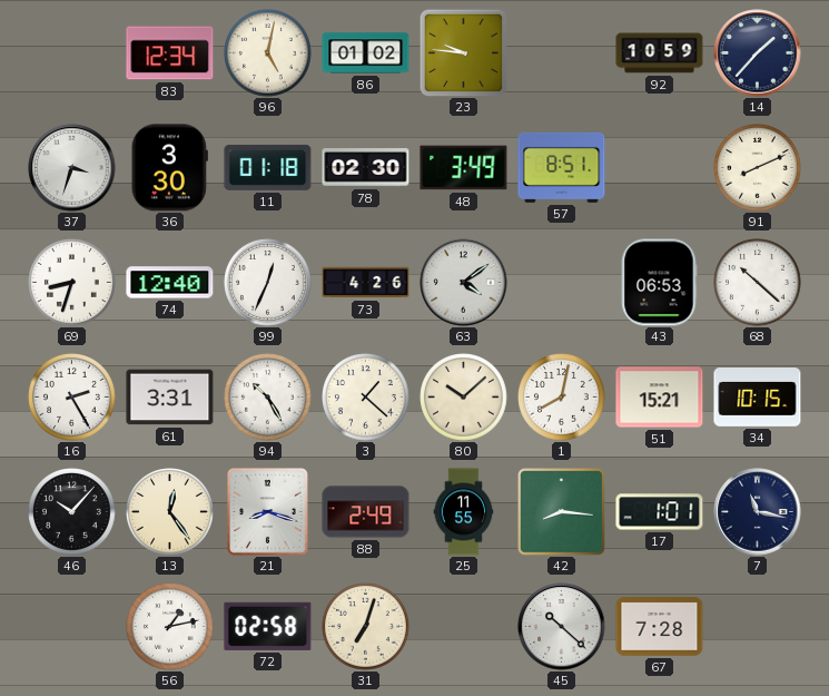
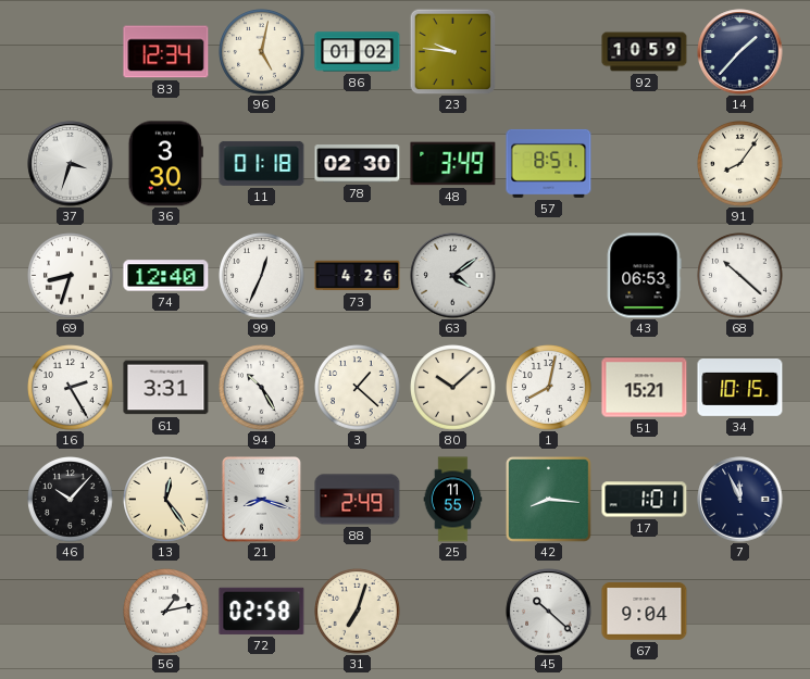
91: 8:11 -> 8:06
7: 11:17 -> 11:56
67: 7:28 -> 9:04
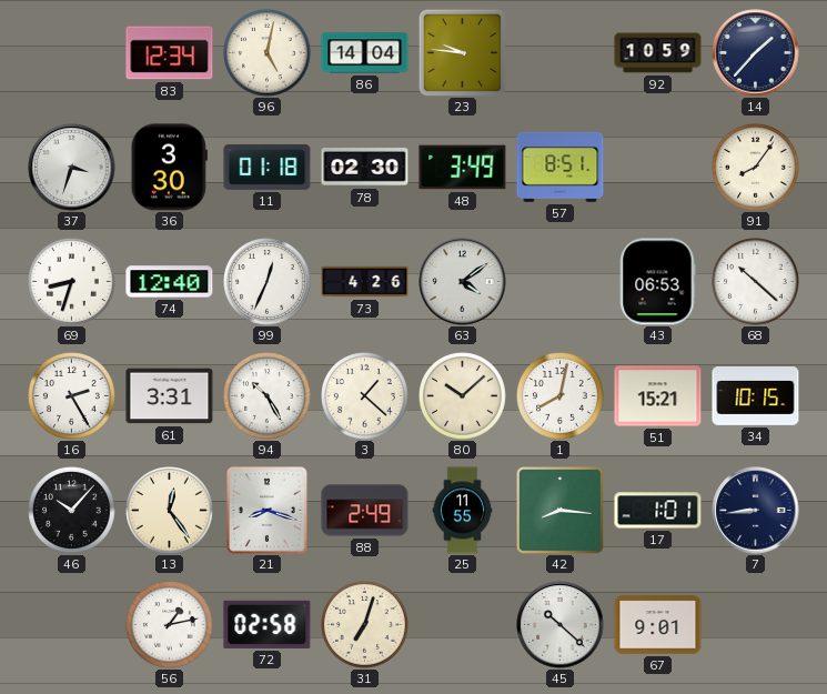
86: 01:02 -> 14:04
7: 11:56 -> 8:44
67: 9:04 -> 9:01
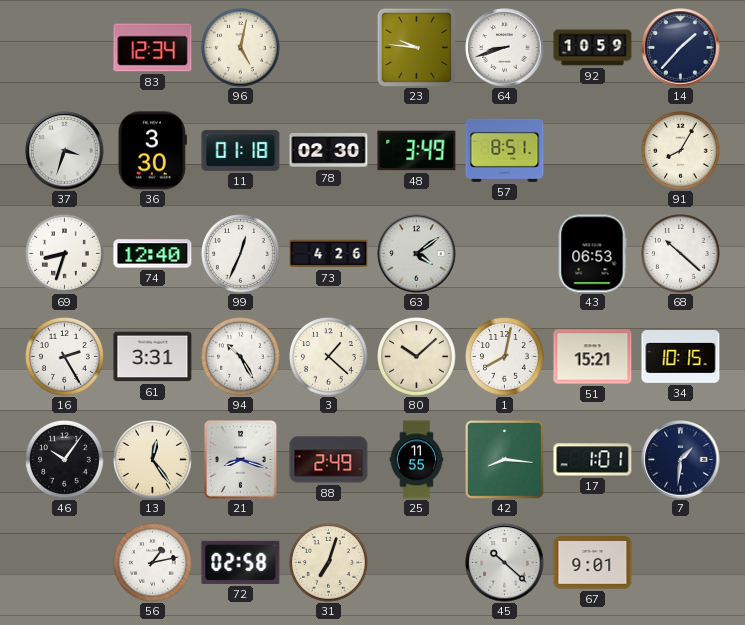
86: 14:04 -> none
64: none -> 8:42
91: 8:06 -> 8:05
46: 10:07 -> 10:06
7: 8:44 -> 1:31
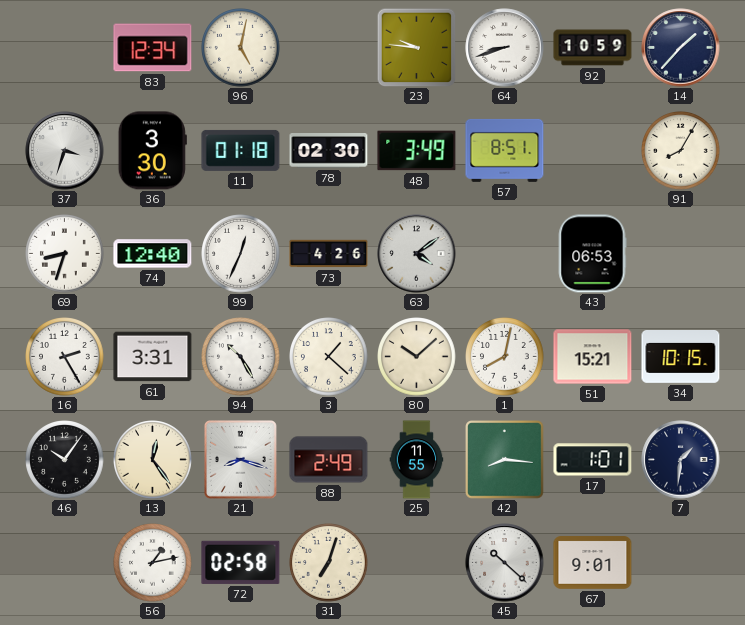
68: 10:22 -> none
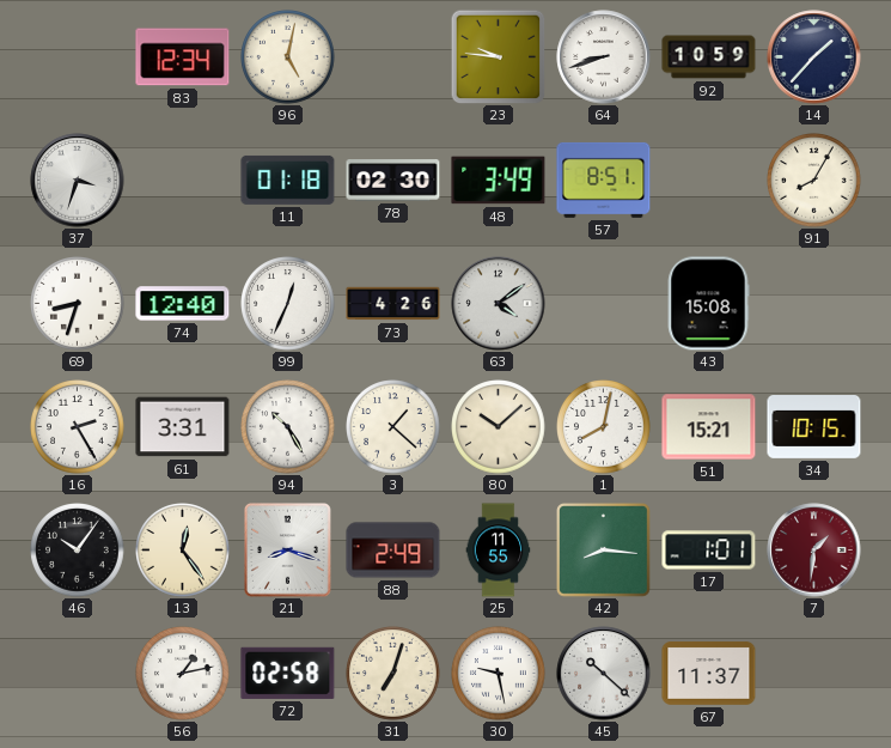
36: 3:30 -> none
43: 06:53 -> 15:08
7 dial: navy -> burgundy
30: none -> 9:28
67: 9:01 -> 11:37
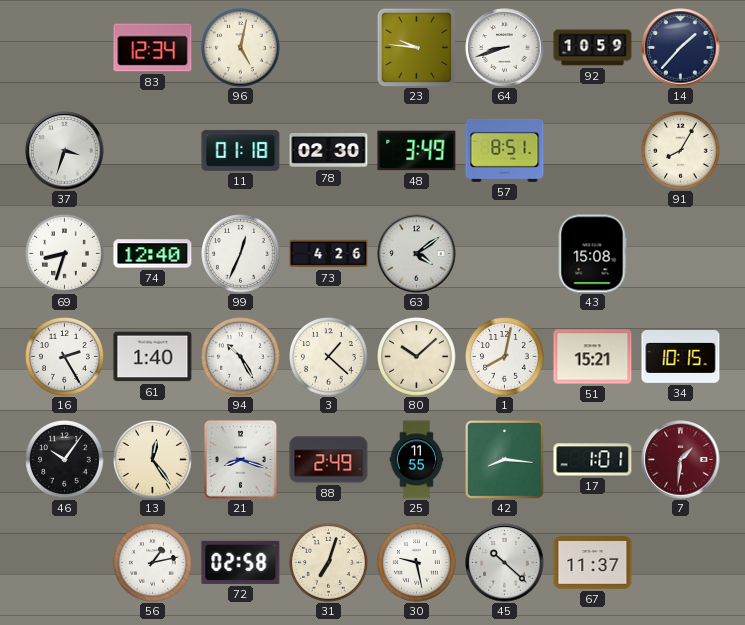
61: 3:31 -> 1:40
